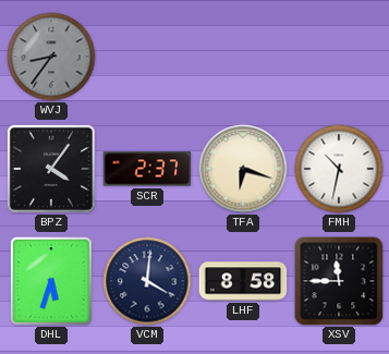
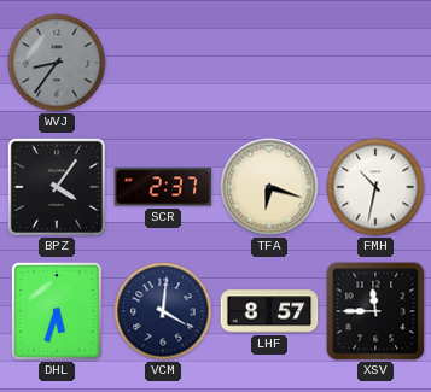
LHF: 8:58 -> 8:57
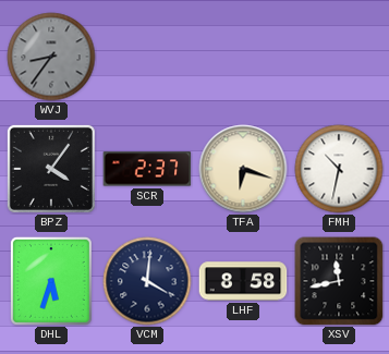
LHF: 8:57 -> 8:58
XSV: 11:45 -> 11:43
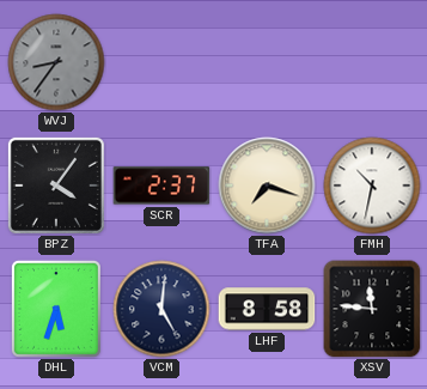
TFA: 6:18 -> 7:18
VCM: 4:01 -> 5:01
XSV: 11:43 -> 11:46
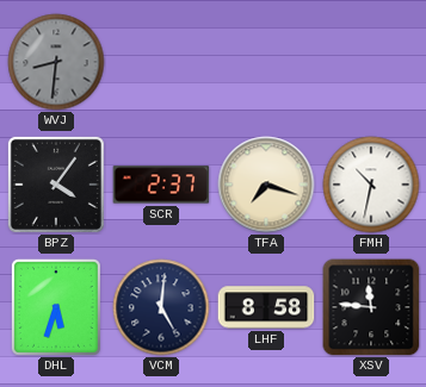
WVJ: 8:36 -> 8:31
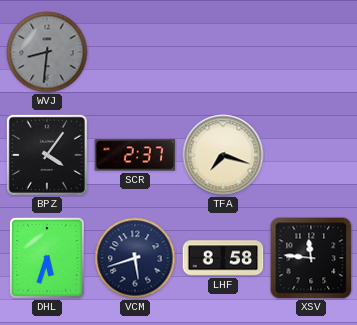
FMH: 10:32 -> none
VCM: 5:01 -> 5:42
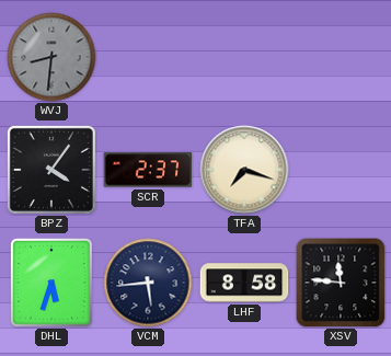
VCM: 5:42 -> 5:44
